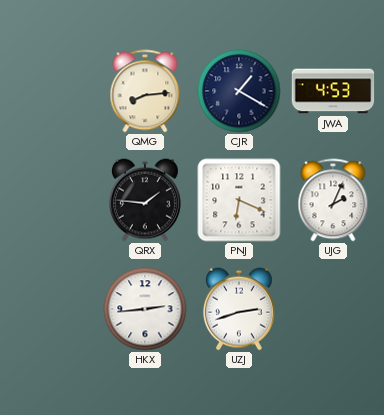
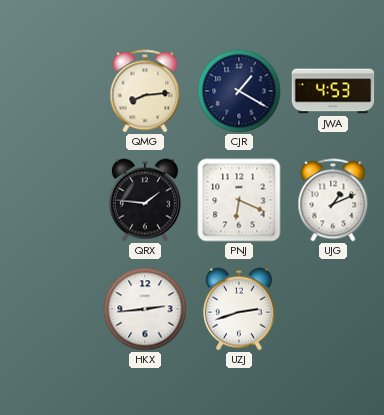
UJG: 2:04 -> 1:11
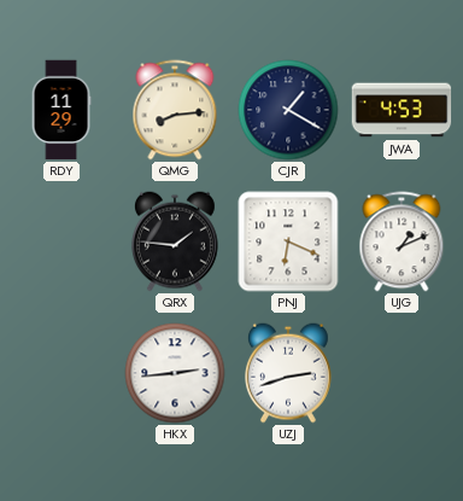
RDY: none -> 11:29
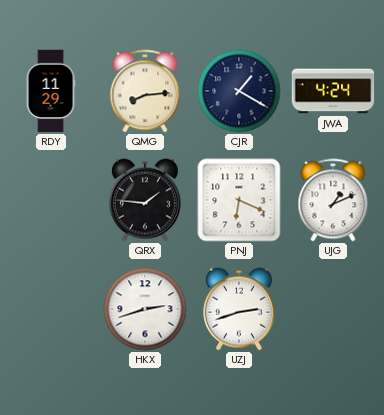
JWA: 4:53 -> 4:24
HKX: 2:44 -> 2:42
